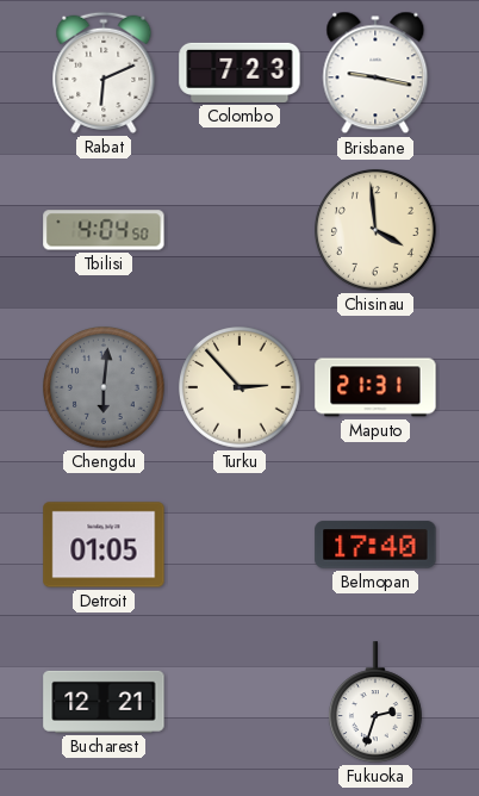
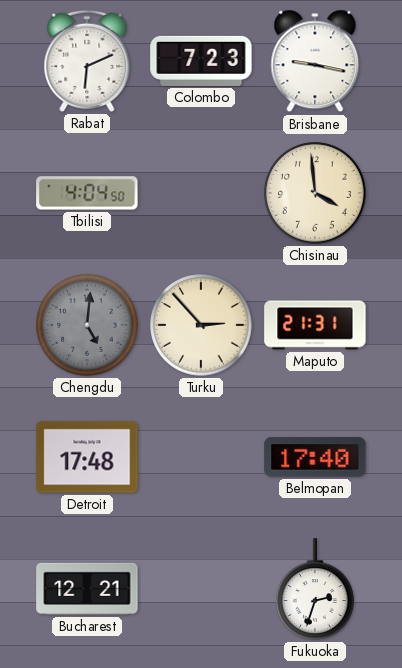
Chengdu: 6:01 -> 5:01
Detroit: 01:05 -> 17:48
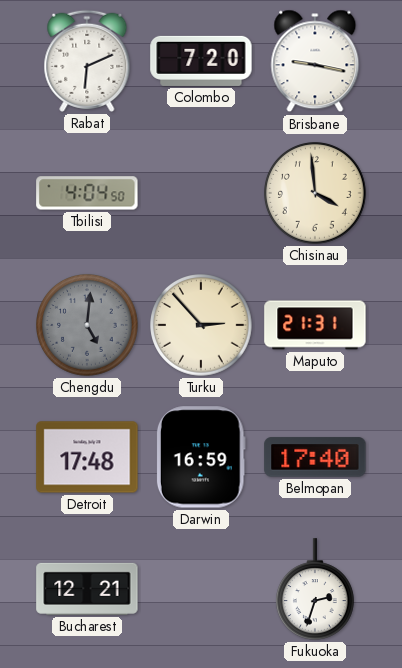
Colombo: 7:23 -> 7:20
Darwin: none -> 16:59
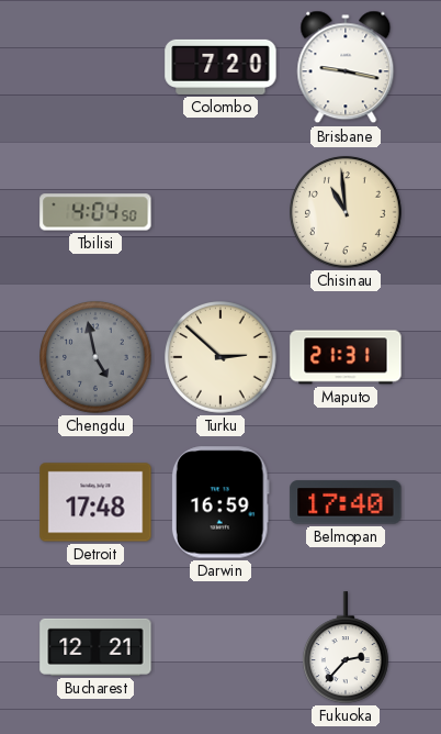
Rabat: 6:11 -> none
Chisinau: 3:59 -> 10:59
Chengdu: 5:01 -> 4:58
Turku: 2:53 -> 2:52
Fukuoka: 2:33 -> 2:37
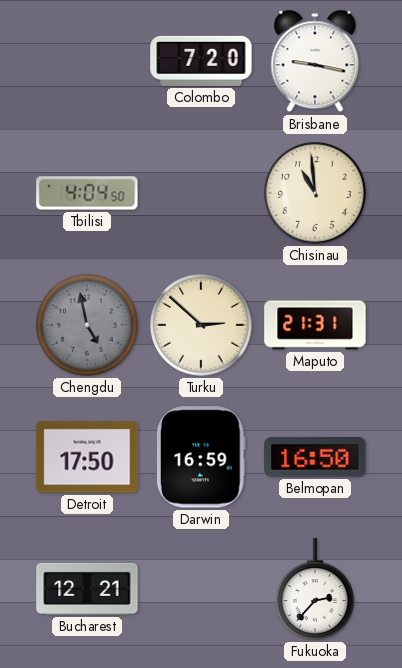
Detroit: 17:48 -> 17:50
Belmopan: 17:40 -> 16:50
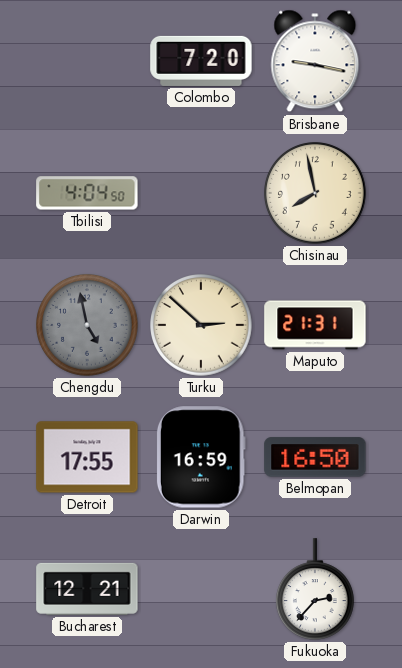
Chisinau: 10:59 -> 7:58
Detroit: 17:50 -> 17:55
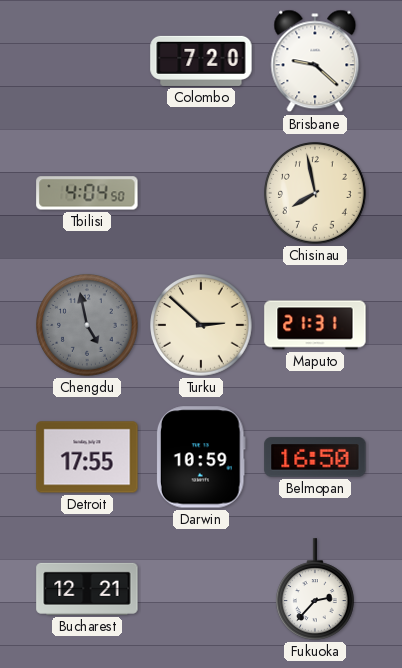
Brisbane: 9:17 -> 9:22
Darwin: 16:59 -> 10:59
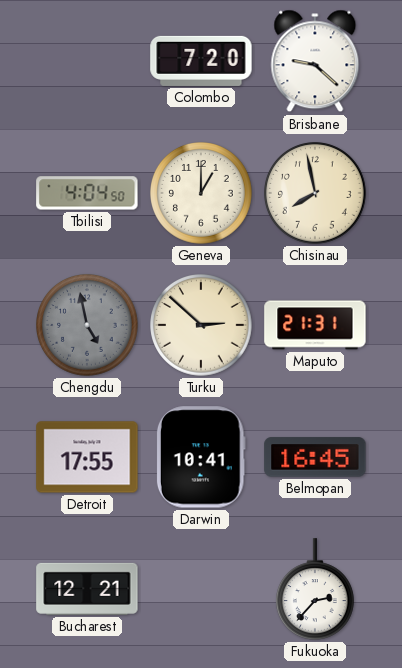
Geneva: none -> 1:00
Darwin: 10:59 -> 10:41
Belmopan: 16:50 -> 16:45
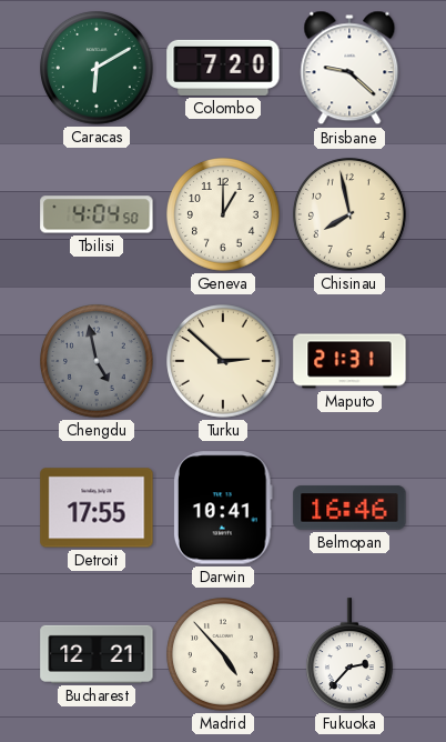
Caracas: none -> 6:10
Belmopan: 16:45 -> 16:46
Madrid: none -> 4:53
